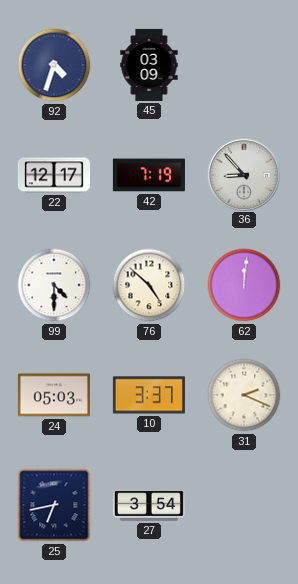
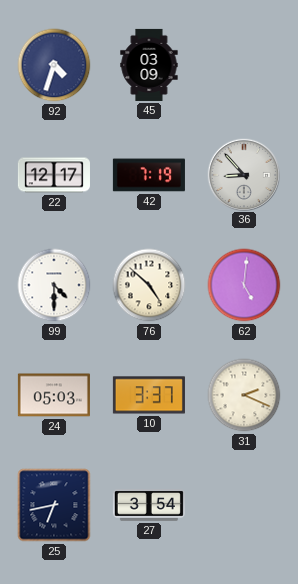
62: 12:01 -> 5:01
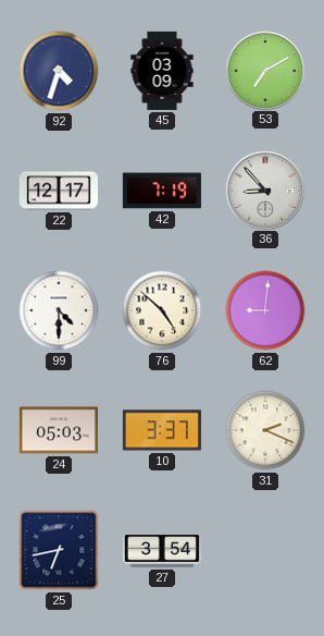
53: none -> 7:10
62: 5:01 -> 9:01
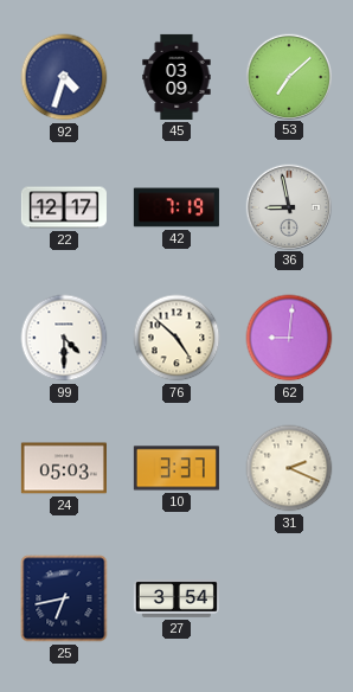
53: 7:10 -> 7:08
36: 8:53 -> 8:58
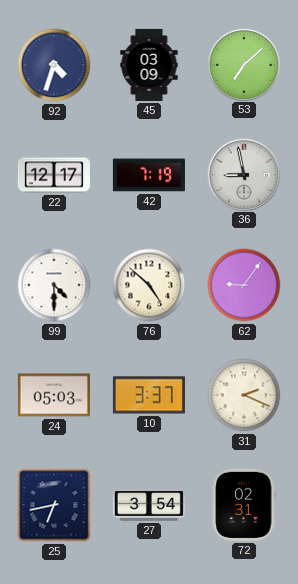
62: 9:01 -> 9:06
72: none -> 02:31
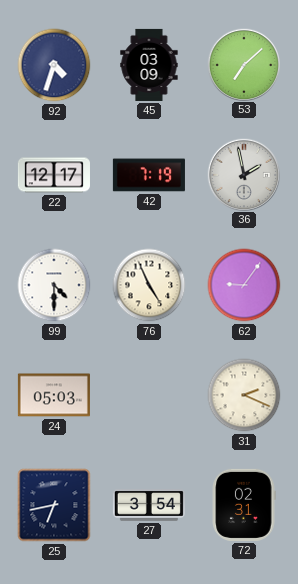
36: 8:58 -> 1:58
76: 4:52 -> 4:56
10: 3:37 -> none
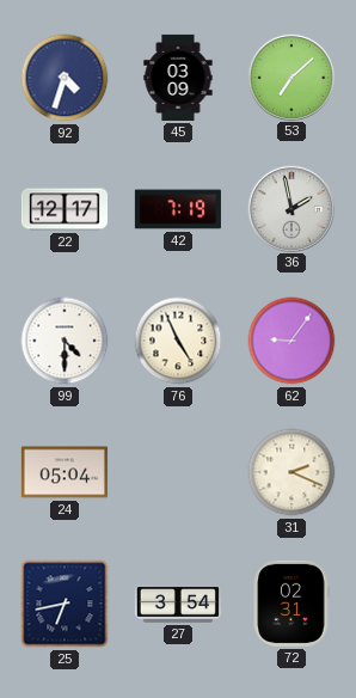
24: 05:03 -> 05:04
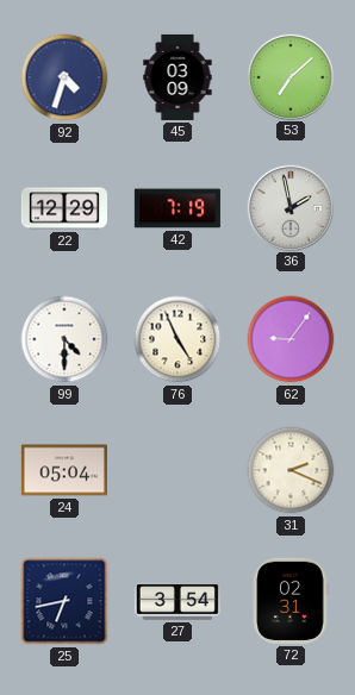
22: 12:17 -> 12:29
